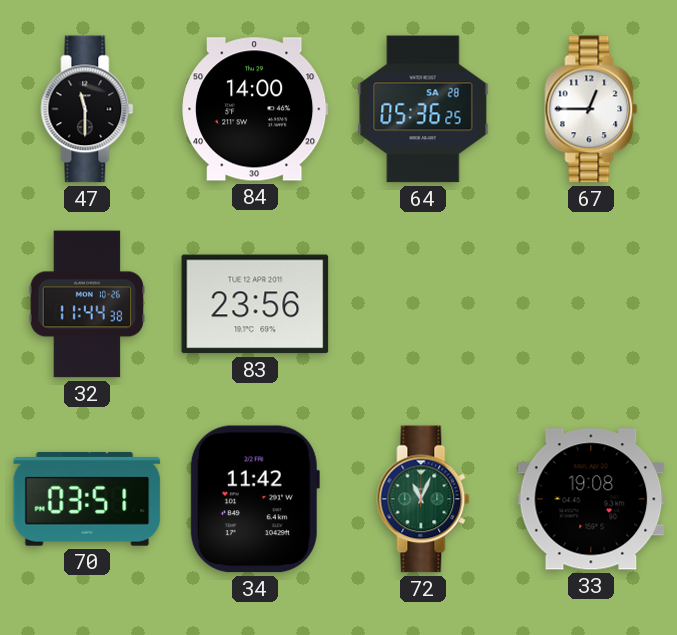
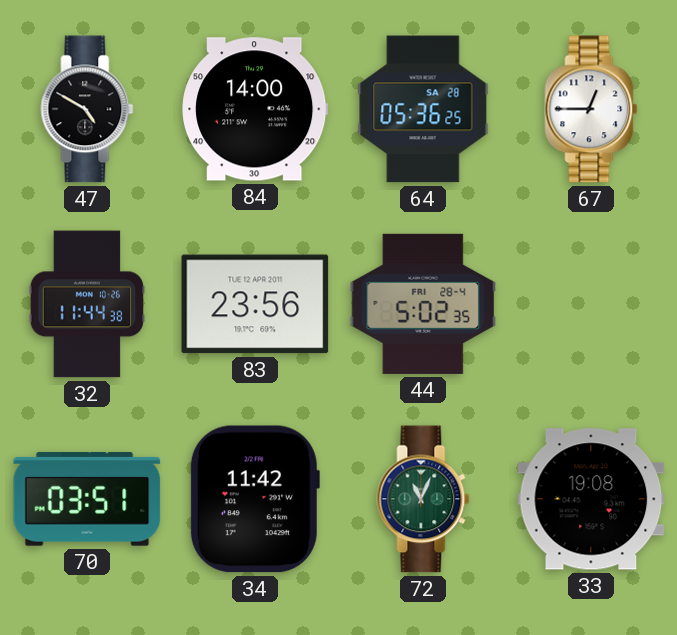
47: 11:30 -> 4:50
44: none -> 5:02
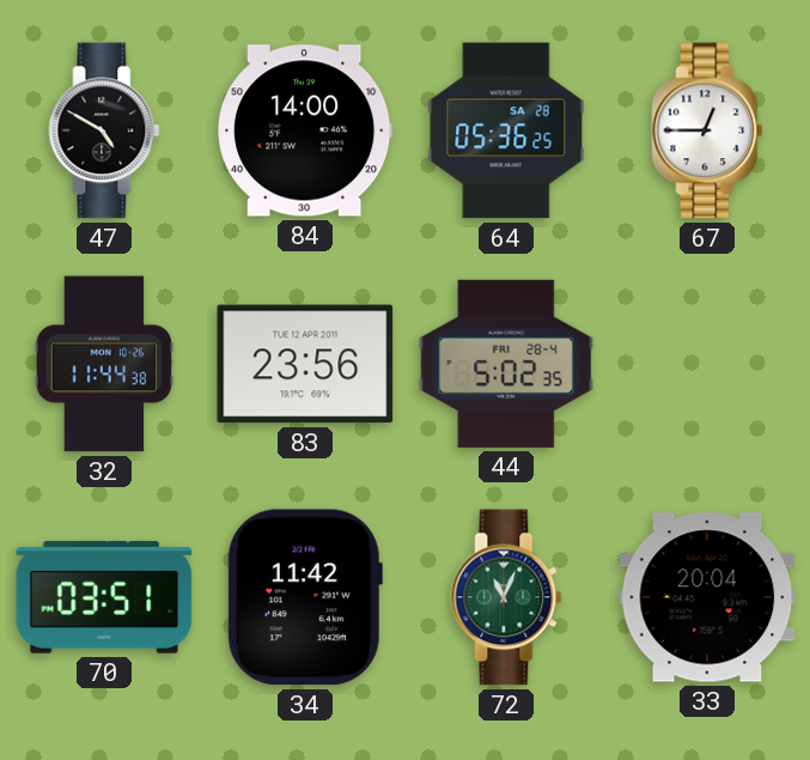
33: 19:08 -> 20:04
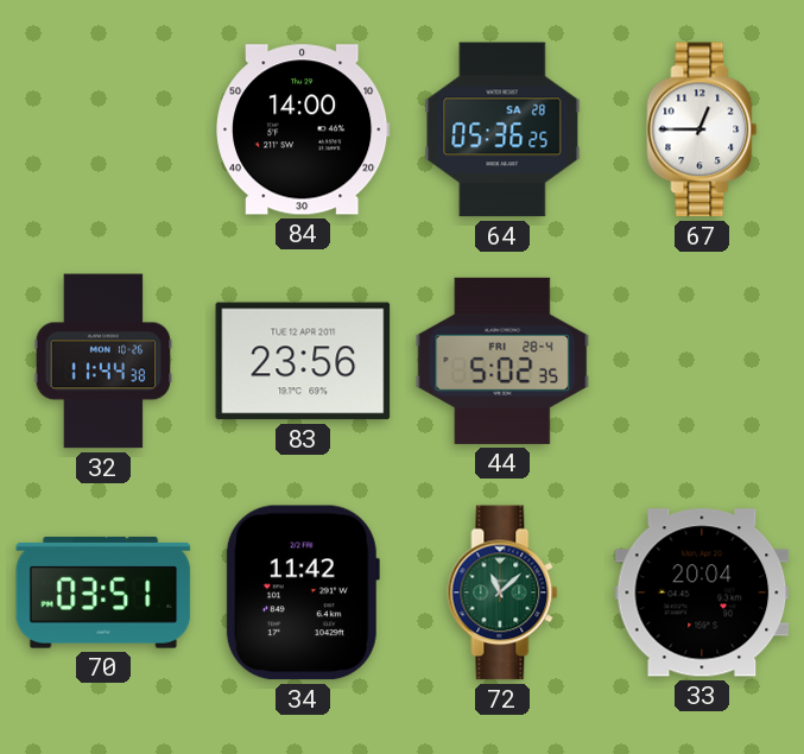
47: 4:50 -> none
72: 11:04 -> 11:08
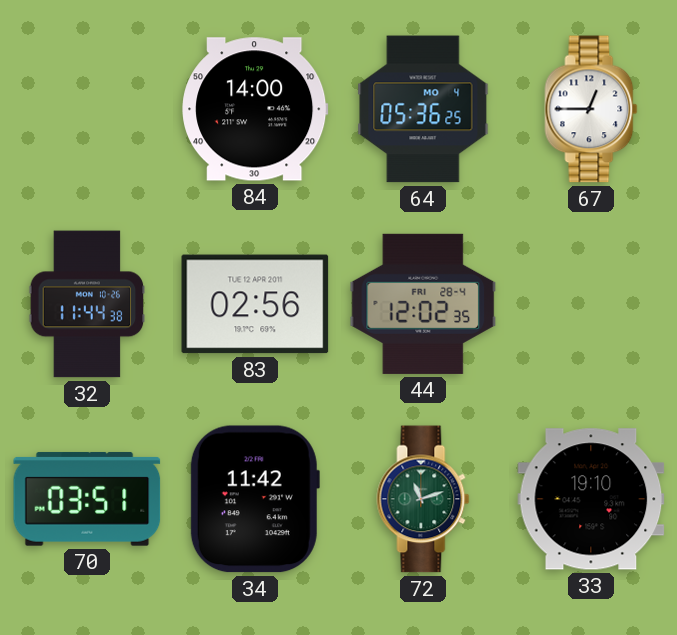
64 date: SA 28 -> MO 4
83: 23:56 -> 02:56
44: 5:02 -> 12:02
72: 11:08 -> 11:12
33: 20:04 -> 19:10
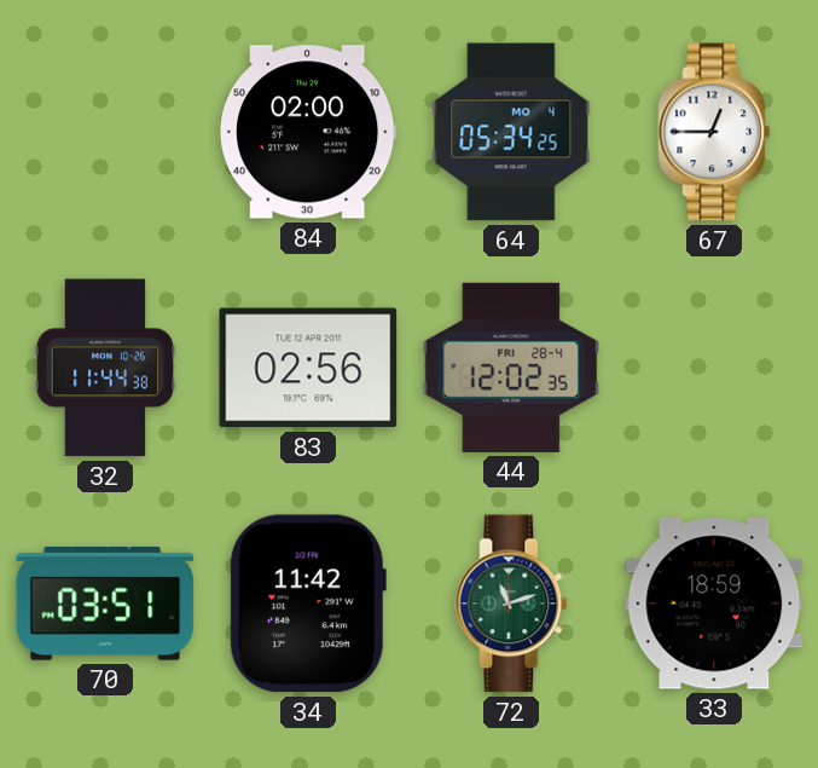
84: 14:00 -> 02:00
64: 05:36 -> 05:34
33: 19:10 -> 18:59
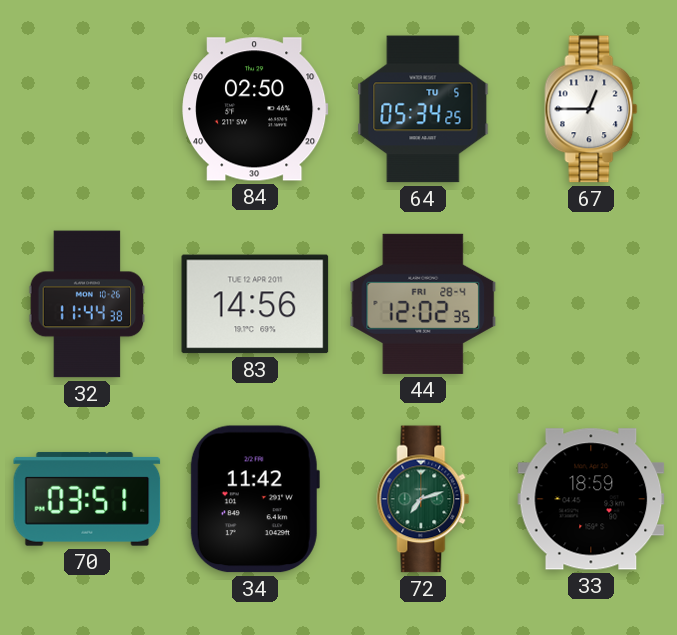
84: 02:00 -> 02:50
64 date: MO 4 -> TU 5
83: 02:56 -> 14:56
72: 11:12 -> 7:12
